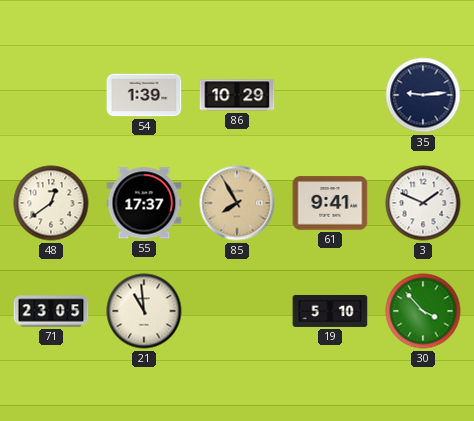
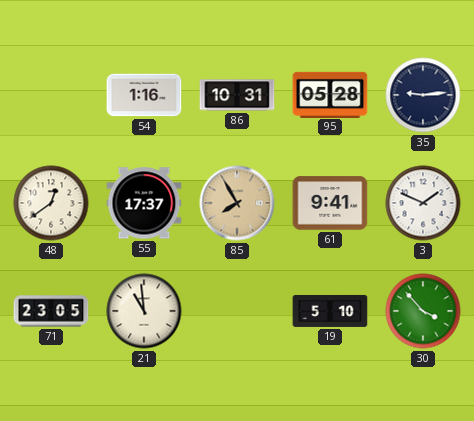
54: 1:39 -> 1:16
86: 10:29 -> 10:31
95: none -> 05:28
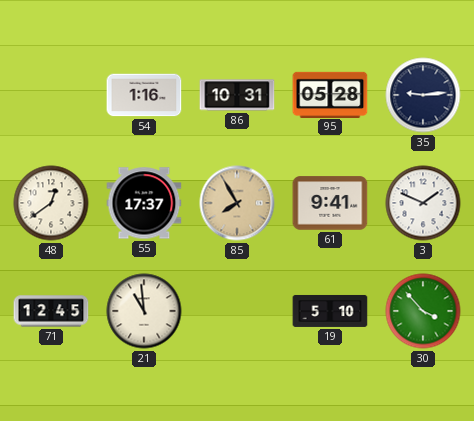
71: 23:05 -> 12:45
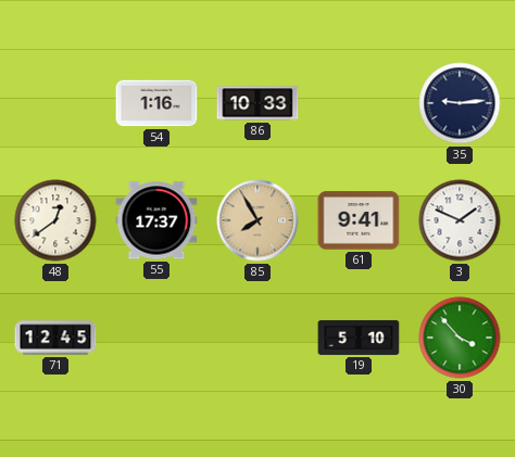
86: 10:31 -> 10:33
95: 05:28 -> none
21: 10:59 -> none
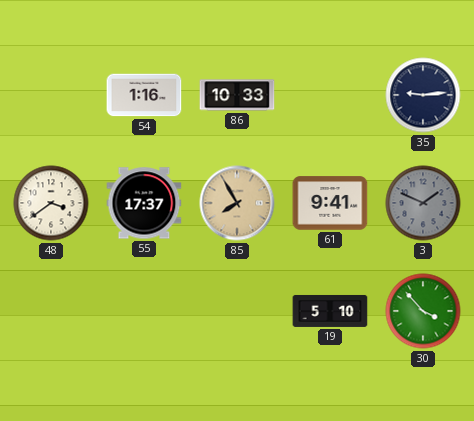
48: 12:39 -> 3:39
3 dial: white -> grey
71: 12:45 -> none
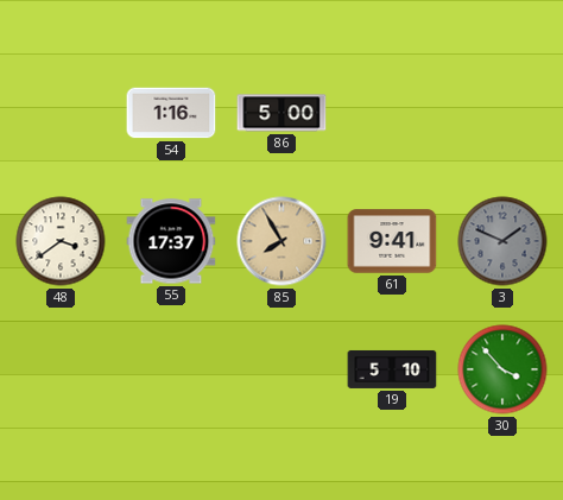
86: 10:33 -> 5:00
35: 9:14 -> none
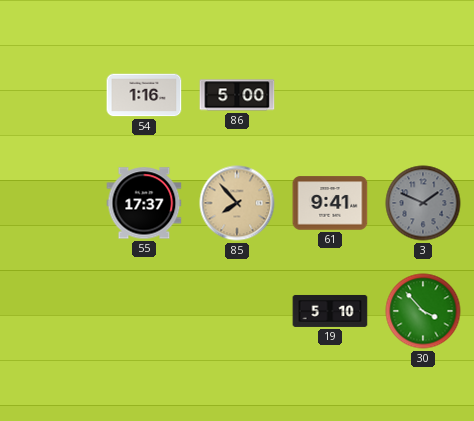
48: 3:39 -> none
85: 7:55 -> 7:53
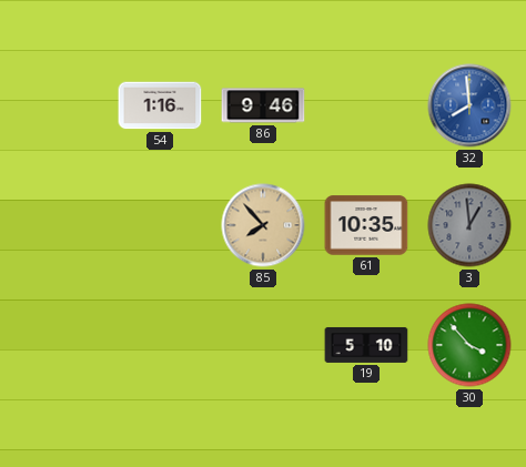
86: 5:00 -> 9:46
32: none -> 7:59
55: 17:37 -> none
61: 9:41 -> 10:35
3: 1:49 -> 12:59
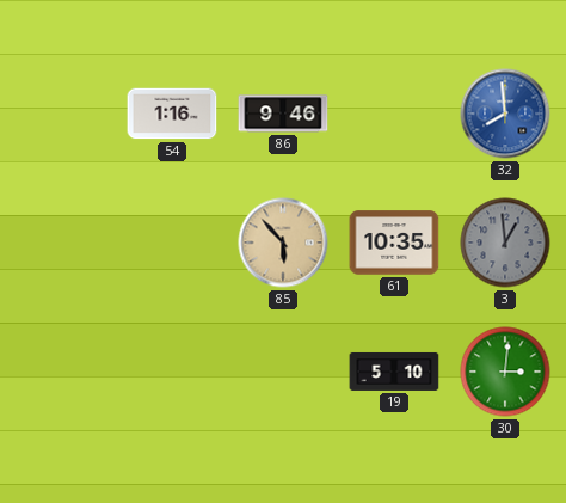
85: 7:53 -> 5:53
30: 3:53 -> 3:01
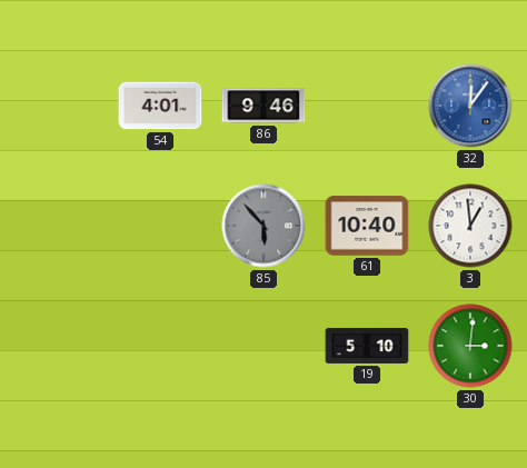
54: 1:16 -> 4:01
32: 7:59 -> 12:06
85 dial: champagne -> grey
61: 10:35 -> 10:40
3 dial: grey -> white
